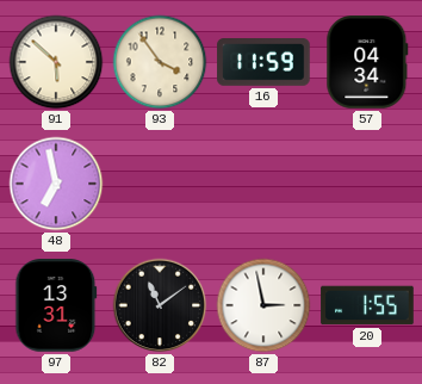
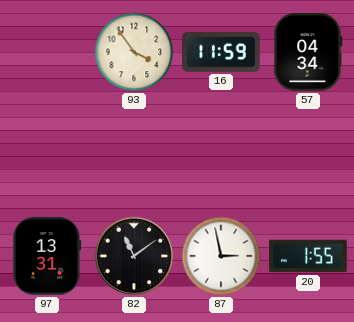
91: 5:52 -> none
48: 6:58 -> none
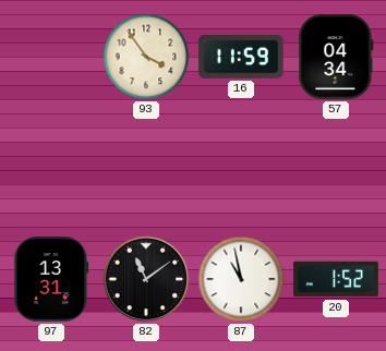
87: 2:58 -> 10:58
20: 1:55 -> 1:52
